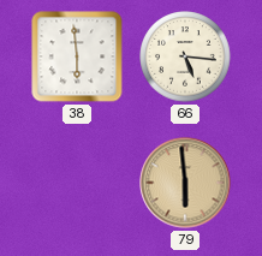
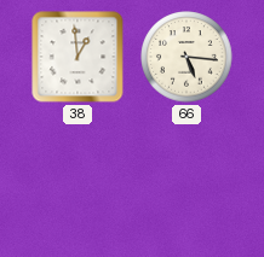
38: 5:59 -> 12:59
79: 5:59 -> none
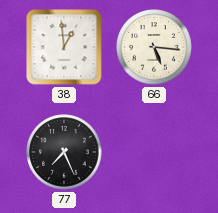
77: none -> 7:26
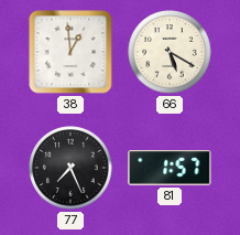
66: 5:16 -> 5:20
81: none -> 1:57
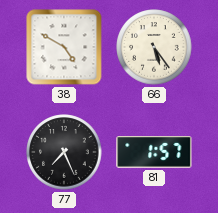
38: 12:59 -> 4:50
66: 5:20 -> 5:24
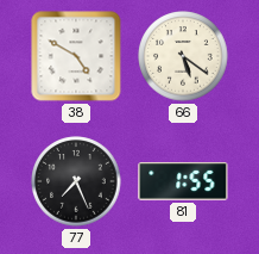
66: 5:24 -> 5:21
81: 1:57 -> 1:55
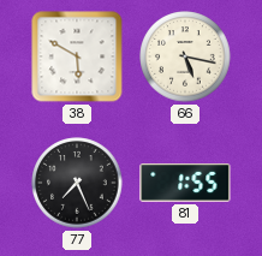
38: 4:50 -> 5:50
66: 5:21 -> 5:17
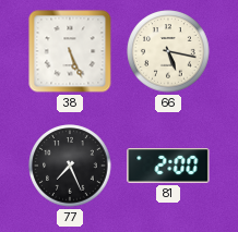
38: 5:50 -> 5:26
81: 1:55 -> 2:00
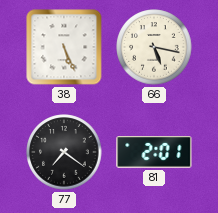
77: 7:26 -> 7:21
81: 2:00 -> 2:01
